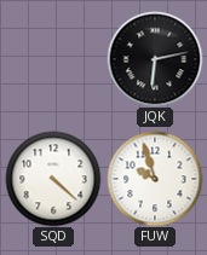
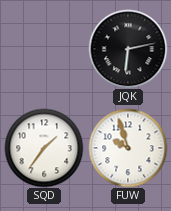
SQD: 4:22 -> 1:36
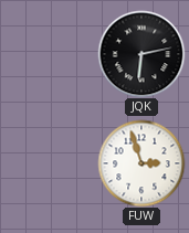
SQD: 1:36 -> none
FUW: 9:57 -> 2:57
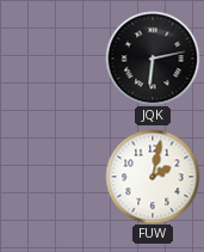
FUW: 2:57 -> 2:02
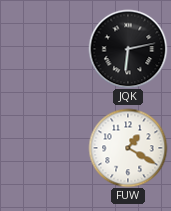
FUW: 2:02 -> 1:20
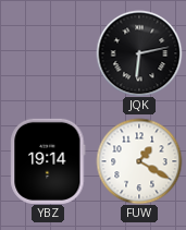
YBZ: none -> 19:14
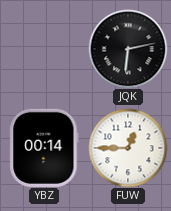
YBZ: 19:14 -> 00:14
FUW: 1:20 -> 12:45
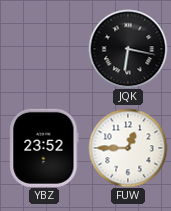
JQK: 6:13 -> 6:17
YBZ: 00:14 -> 23:52
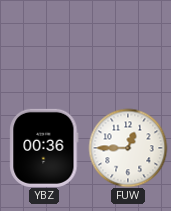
JQK: 6:17 -> none
YBZ: 23:52 -> 00:36
